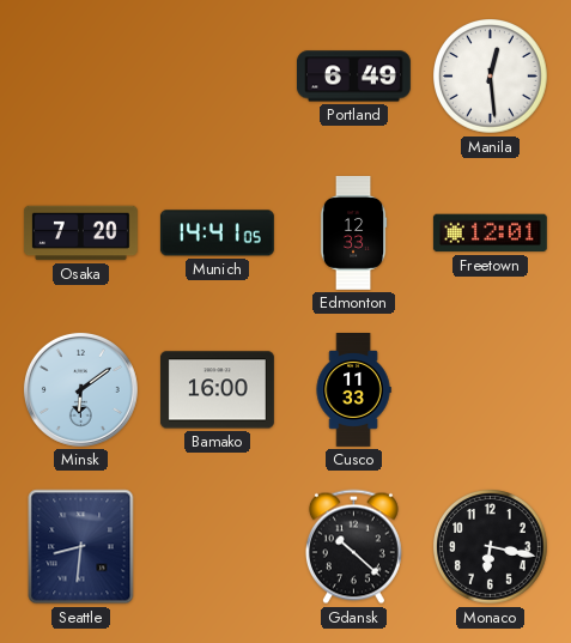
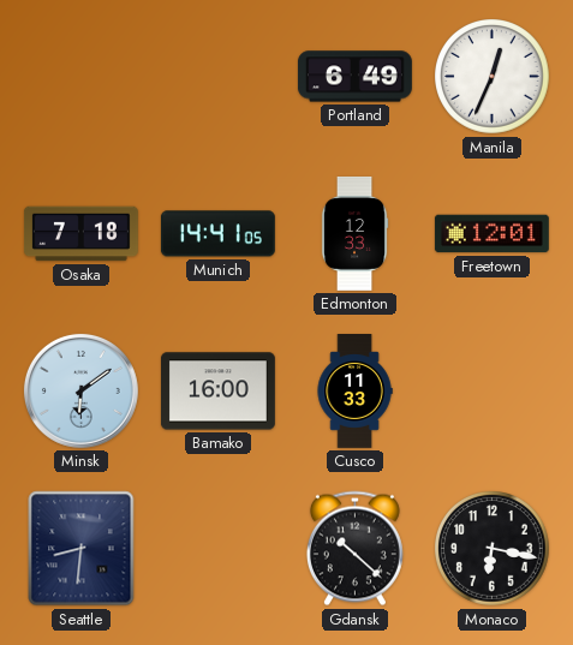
Manila: 12:29 -> 12:34
Osaka: 7:20 -> 7:18
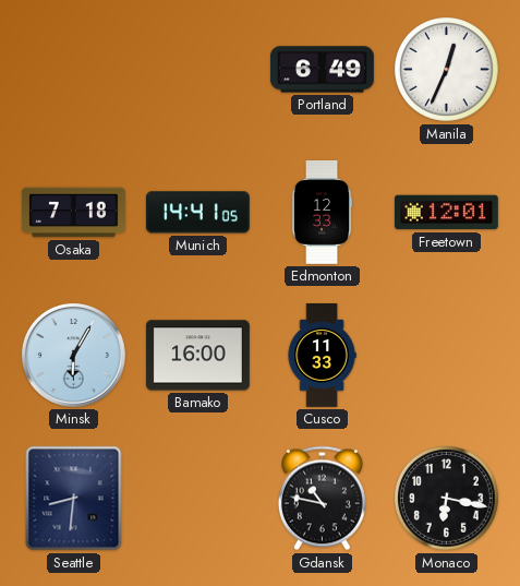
Minsk: 6:09 -> 6:05
Gdansk: 10:22 -> 10:47
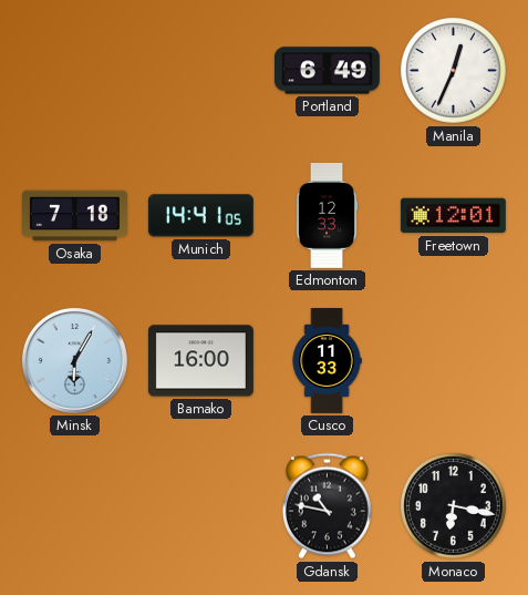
Seattle: 8:31 -> none
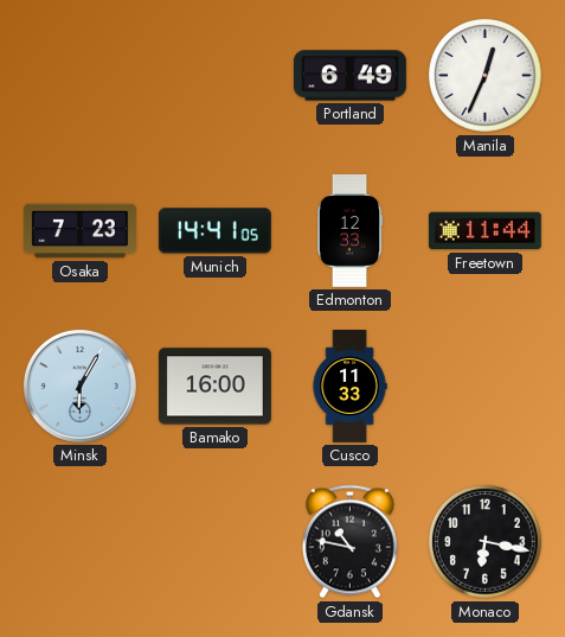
Osaka: 7:18 -> 7:23
Freetown: 12:01 -> 11:44
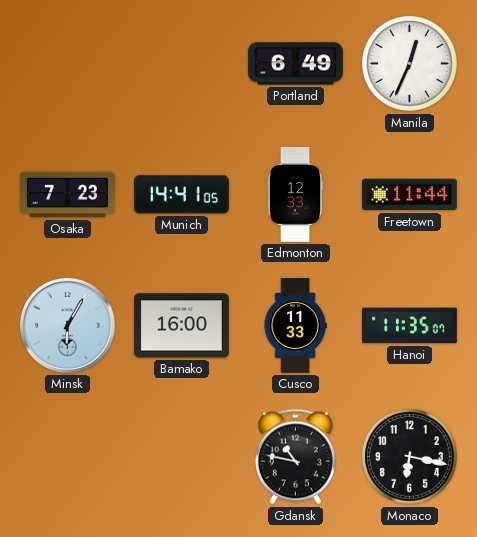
Hanoi: none -> 11:35
